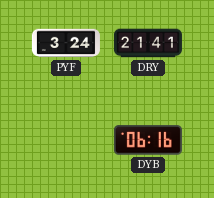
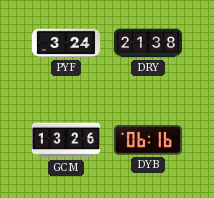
DRY: 21:41 -> 21:38
GCM: none -> 13:26
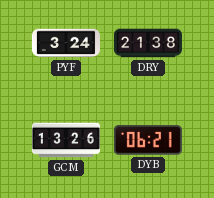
DYB: 06:16 -> 06:21
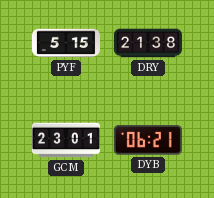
PYF: 3:24 -> 5:15
GCM: 13:26 -> 23:01
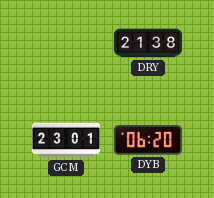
PYF: 5:15 -> none
DYB: 06:21 -> 06:20
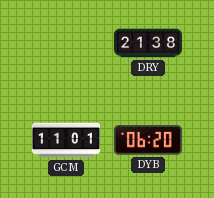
GCM: 23:01 -> 11:01
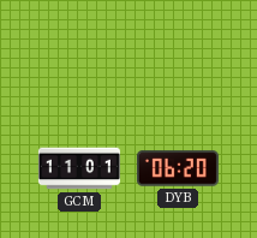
DRY: 21:38 -> none
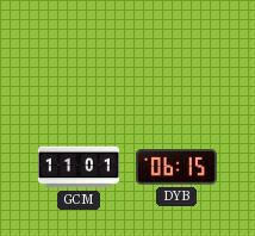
DYB: 06:20 -> 06:15
